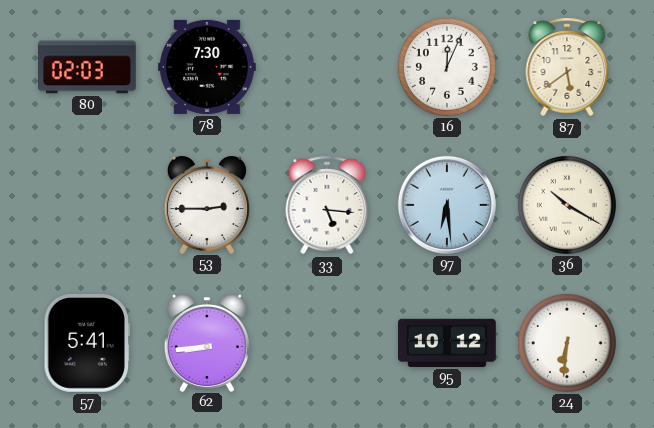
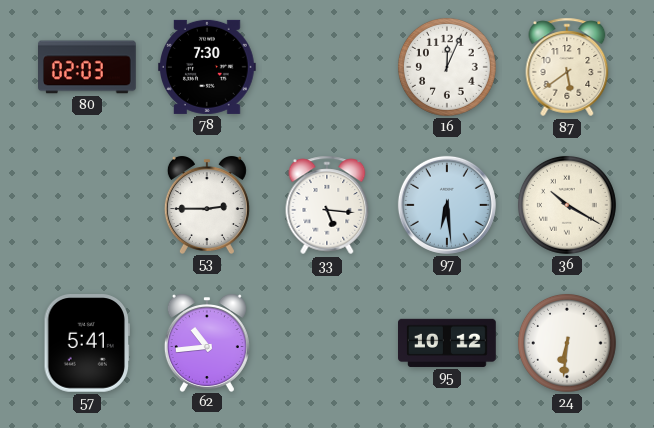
62: 8:44 -> 10:44
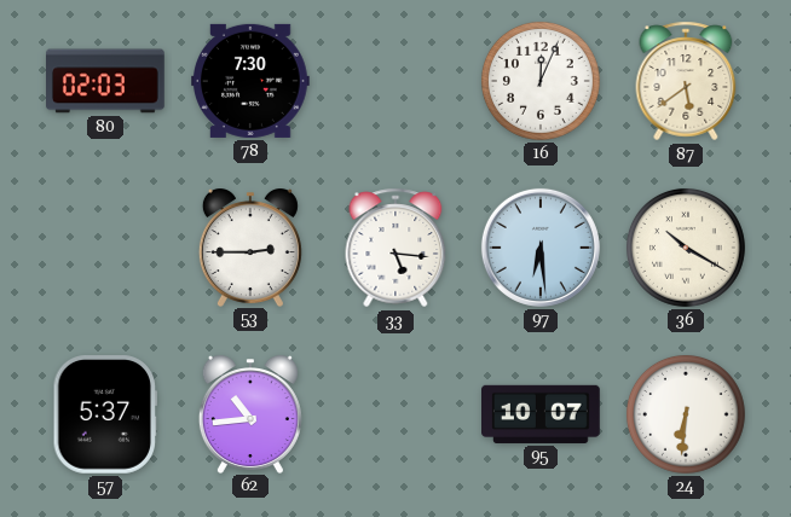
57: 5:41 -> 5:37
95: 10:12 -> 10:07
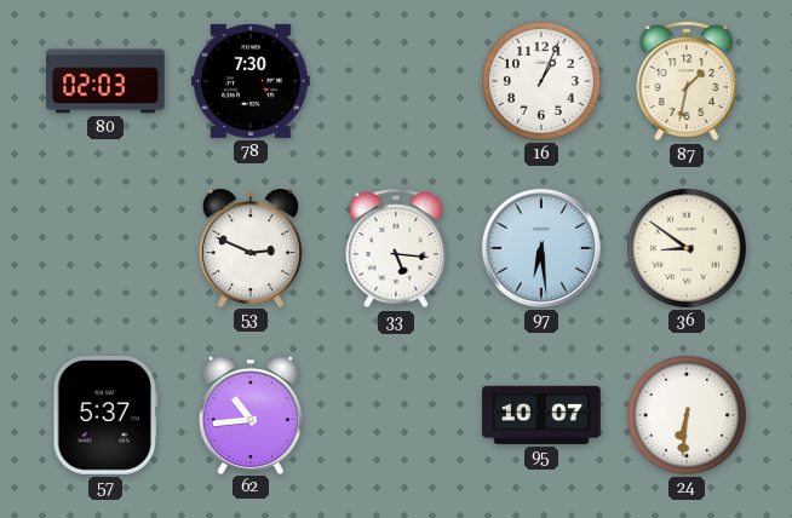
16: 12:04 -> 1:04
87: 5:39 -> 1:32
53: 2:45 -> 2:49
36: 10:20 -> 8:51
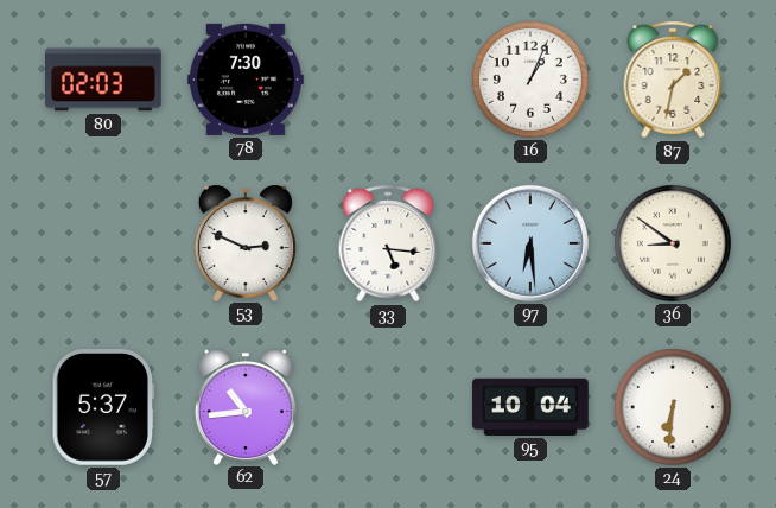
95: 10:07 -> 10:04
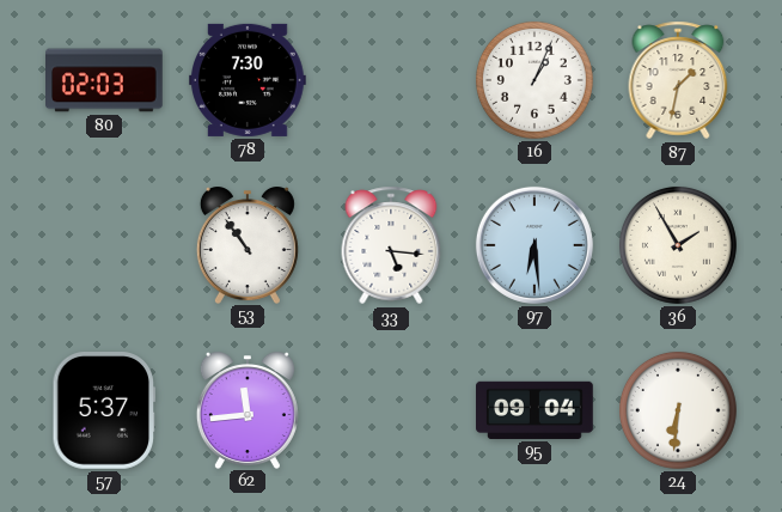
53: 2:49 -> 10:54
36: 8:51 -> 1:55
62: 10:44 -> 11:44
95: 10:04 -> 09:04
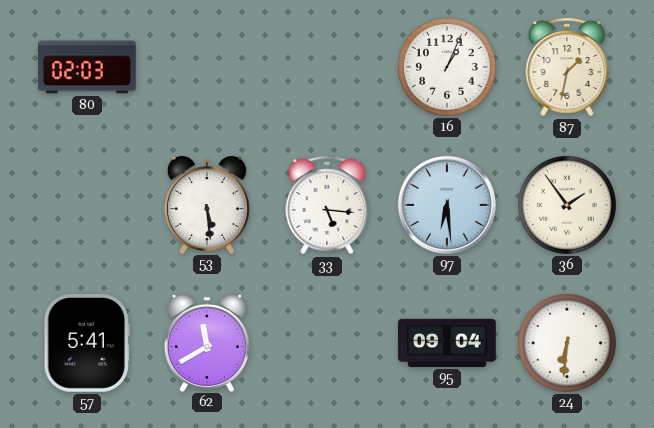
78: 7:30 -> none
53: 10:54 -> 5:29
36: 1:55 -> 1:54
57: 5:37 -> 5:41
62: 11:44 -> 11:40
